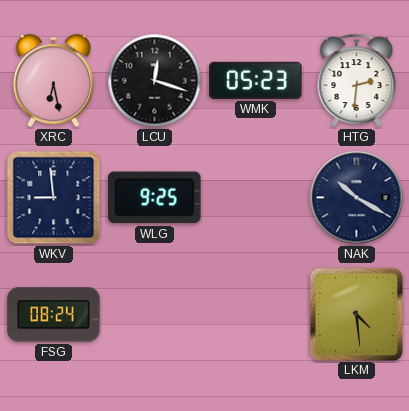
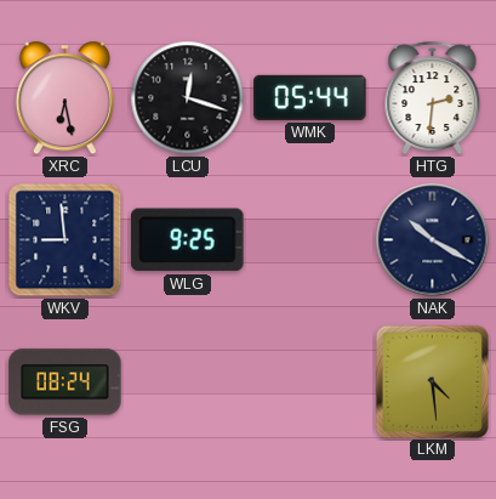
WMK: 05:23 -> 05:44
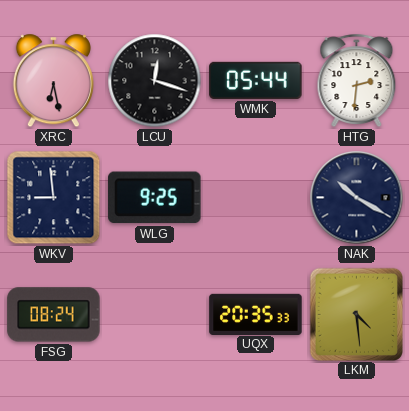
UQX: none -> 20:35
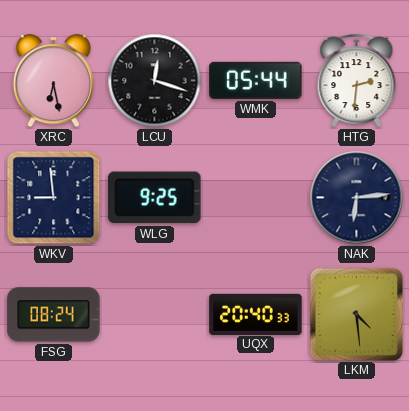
NAK: 10:20 -> 6:14
UQX: 20:35 -> 20:40
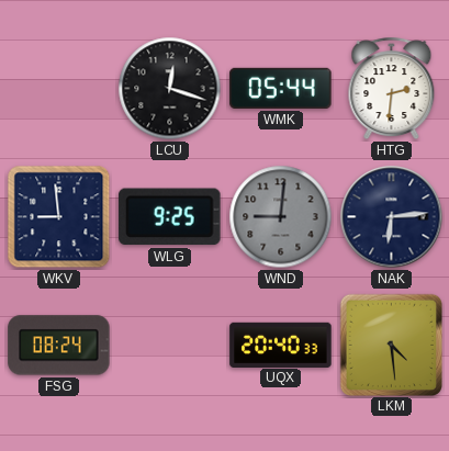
XRC: 6:28 -> none
WND: none -> 9:01
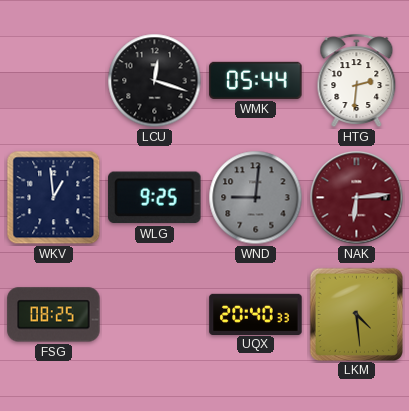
WKV: 8:59 -> 12:59
NAK dial: navy -> burgundy
FSG: 08:24 -> 08:25
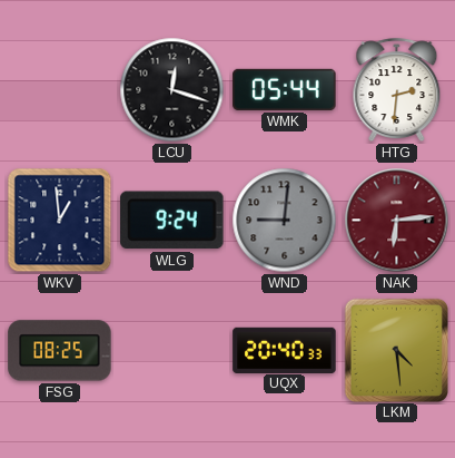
WLG: 9:25 -> 9:24
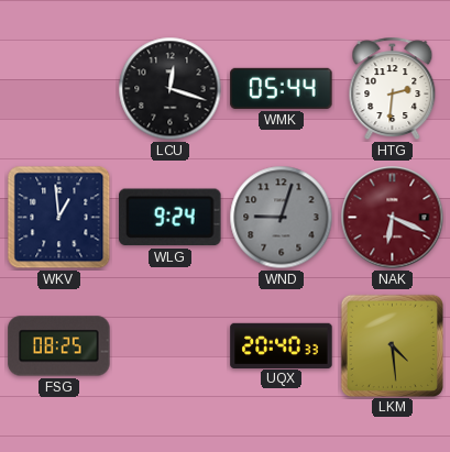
WND: 9:01 -> 9:03
NAK: 6:14 -> 6:19
